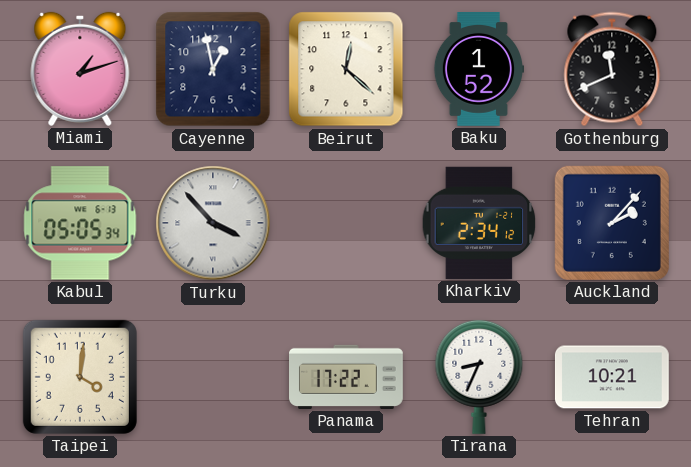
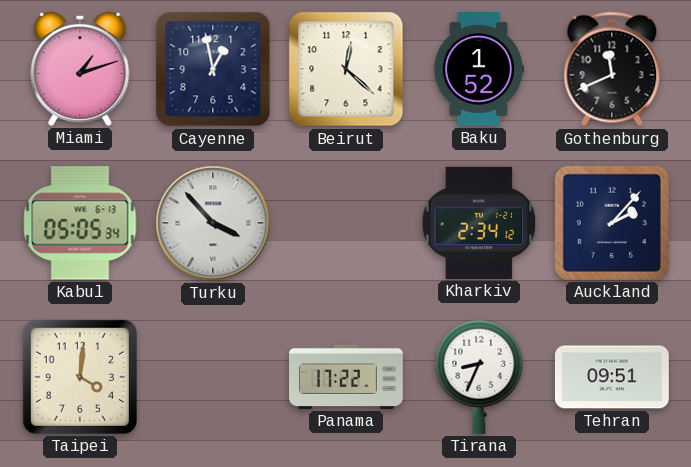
Tehran: 10:21 -> 09:51
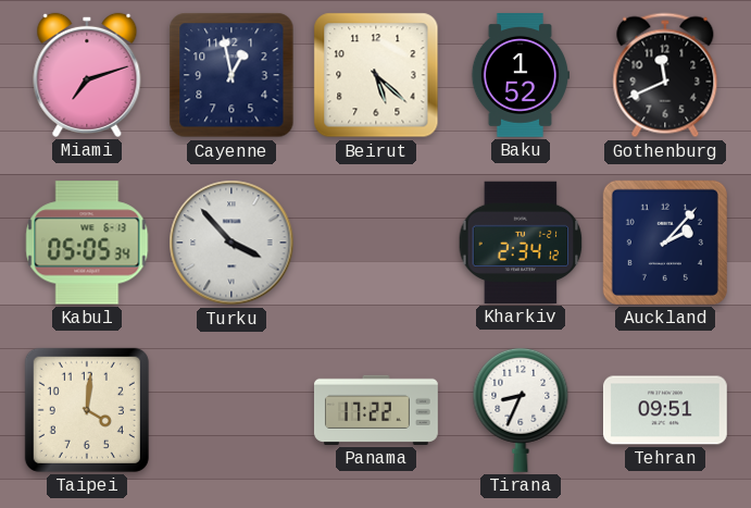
Miami: 1:12 -> 7:12
Beirut: 12:22 -> 5:22
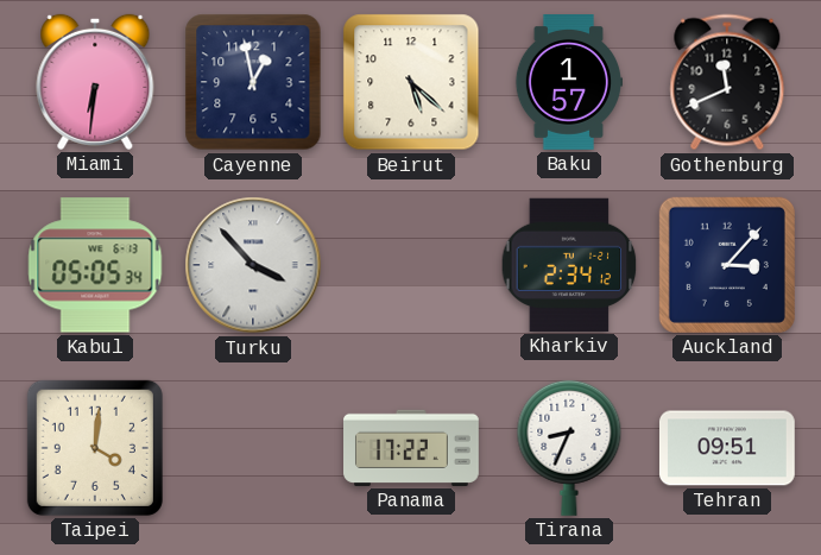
Miami: 7:12 -> 6:31
Baku: 1:52 -> 1:57
Auckland: 2:07 -> 3:07
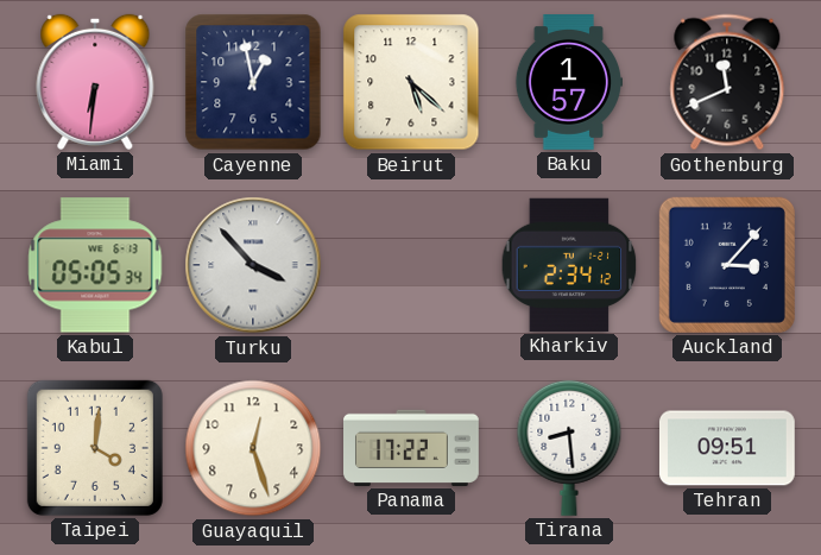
Guayaquil: none -> 12:27
Tirana: 8:34 -> 8:29
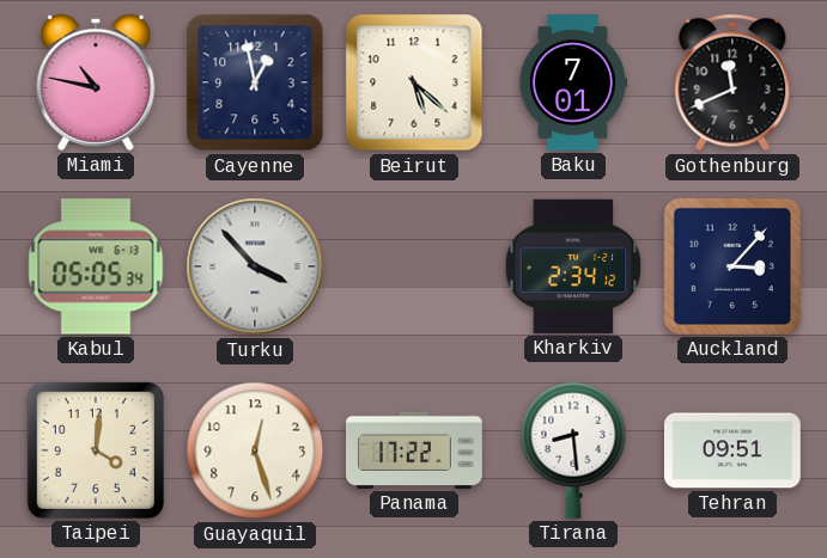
Miami: 6:31 -> 10:47
Baku: 1:57 -> 7:01
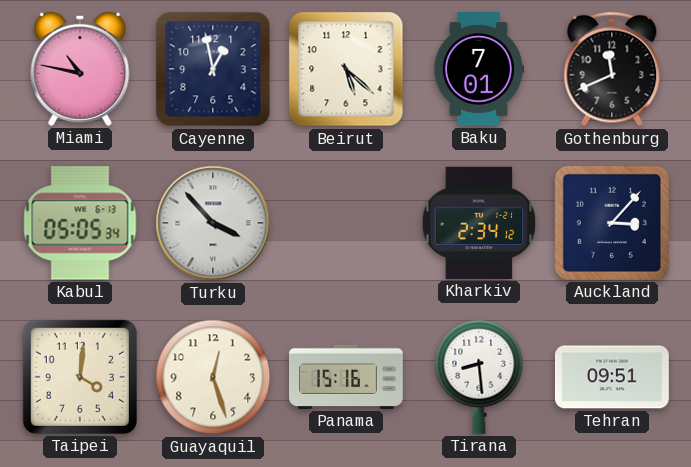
Panama: 17:22 -> 15:16
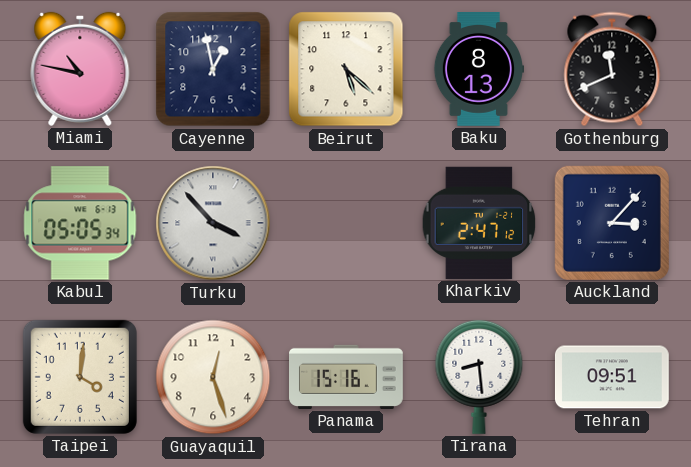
Baku: 7:01 -> 8:13
Kharkiv: 2:34 -> 2:47
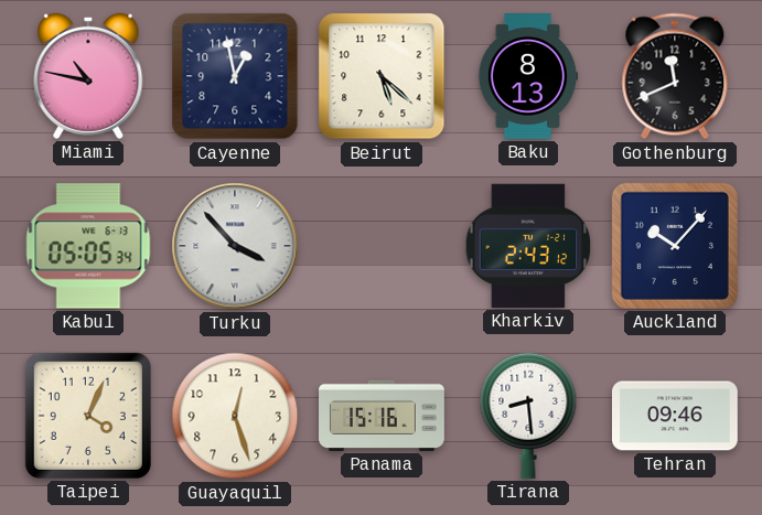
Kharkiv: 2:47 -> 2:43
Auckland: 3:07 -> 10:07
Taipei: 4:01 -> 4:04
Tehran: 09:51 -> 09:46
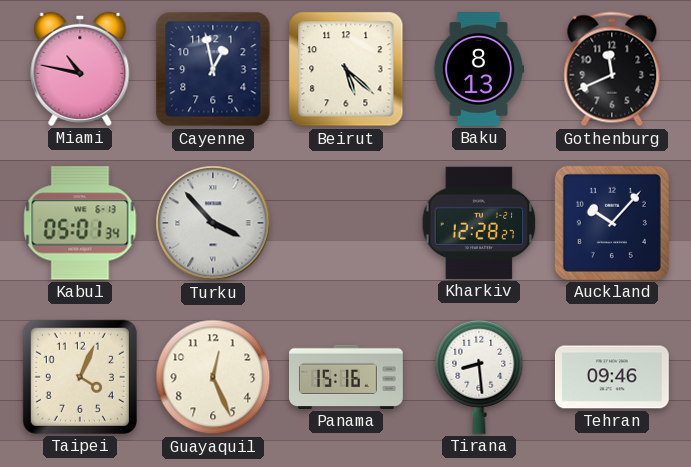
Kabul: 05:05 -> 05:01
Kharkiv: 2:43 -> 12:28
Guayaquil: 12:27 -> 12:26
